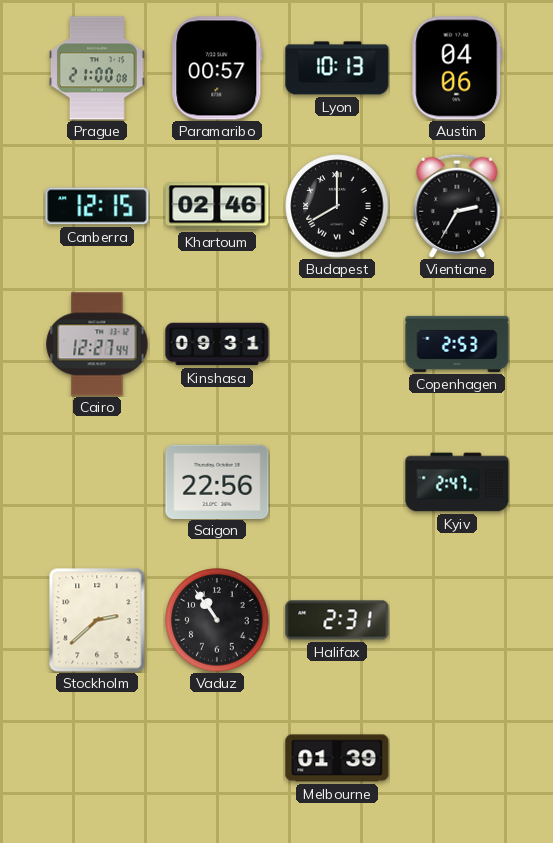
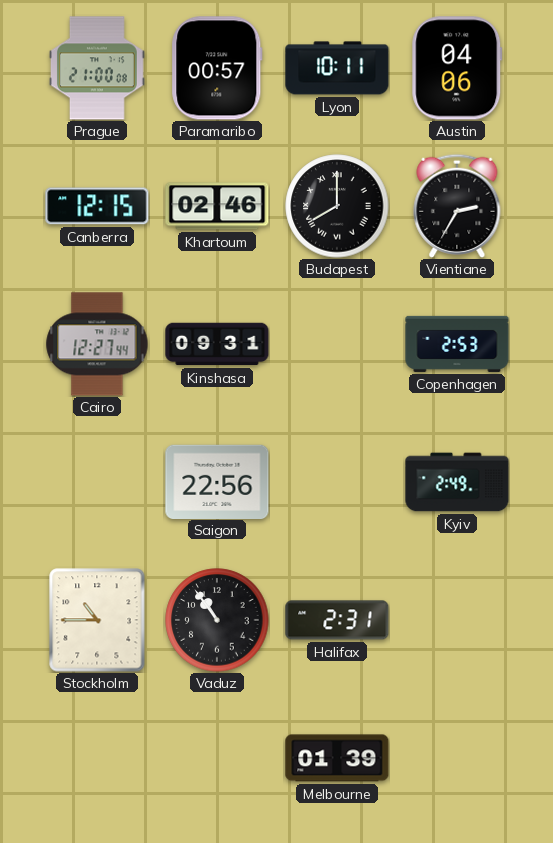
Lyon: 10:13 -> 10:11
Kyiv: 2:47 -> 2:49
Stockholm: 2:38 -> 10:45
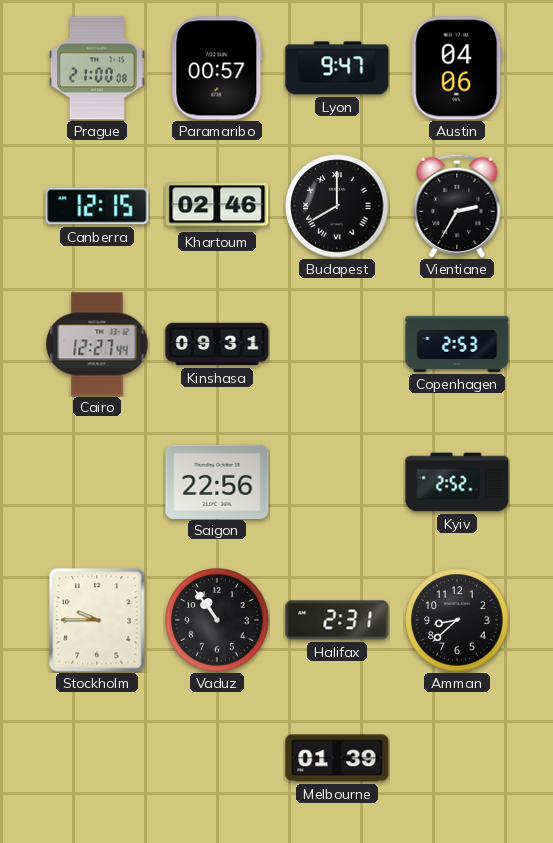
Lyon: 10:11 -> 9:47
Kyiv: 2:49 -> 2:52
Stockholm: 10:45 -> 9:45
Amman: none -> 8:38
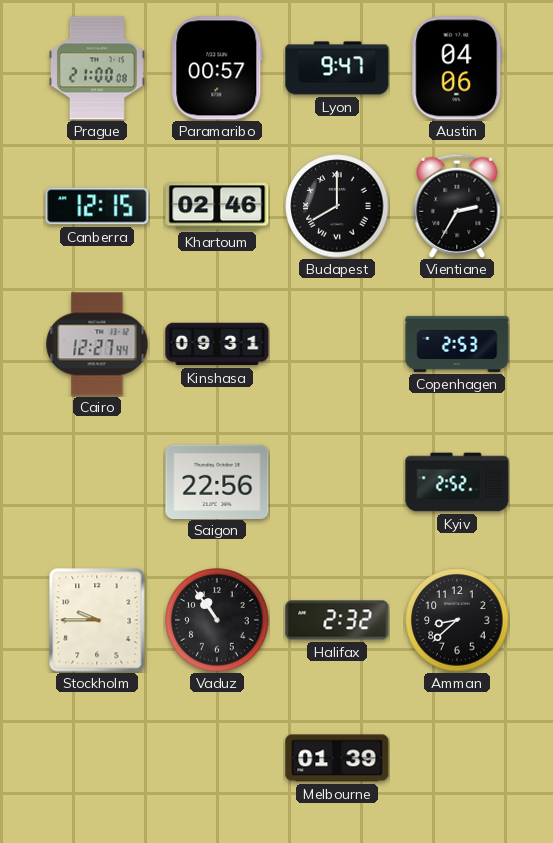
Halifax: 2:31 -> 2:32
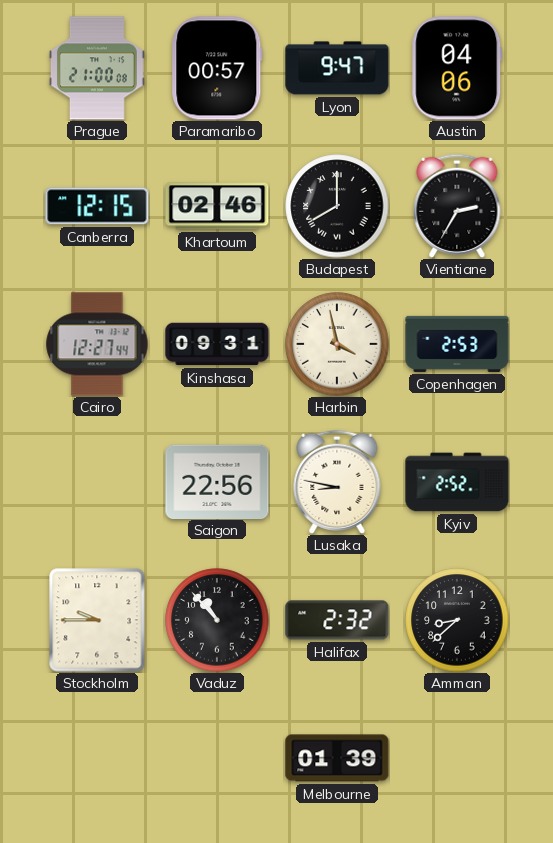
Harbin: none -> 3:58
Lusaka: none -> 8:47
Vaduz: 10:54 -> 10:53
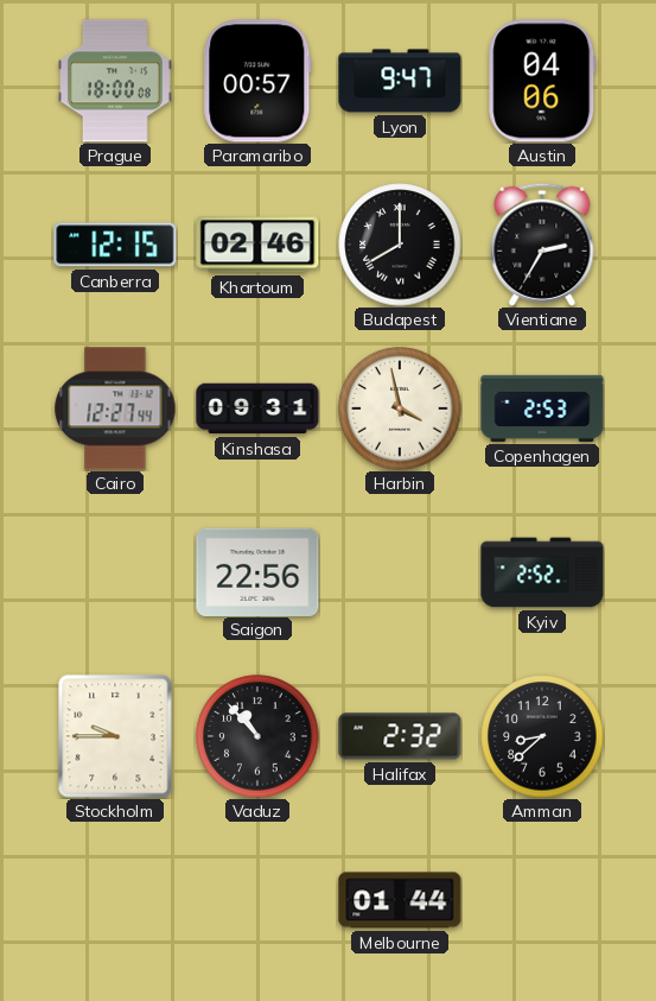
Prague: 21:00 -> 18:00
Lusaka: 8:47 -> none
Melbourne: 01:39 -> 01:44
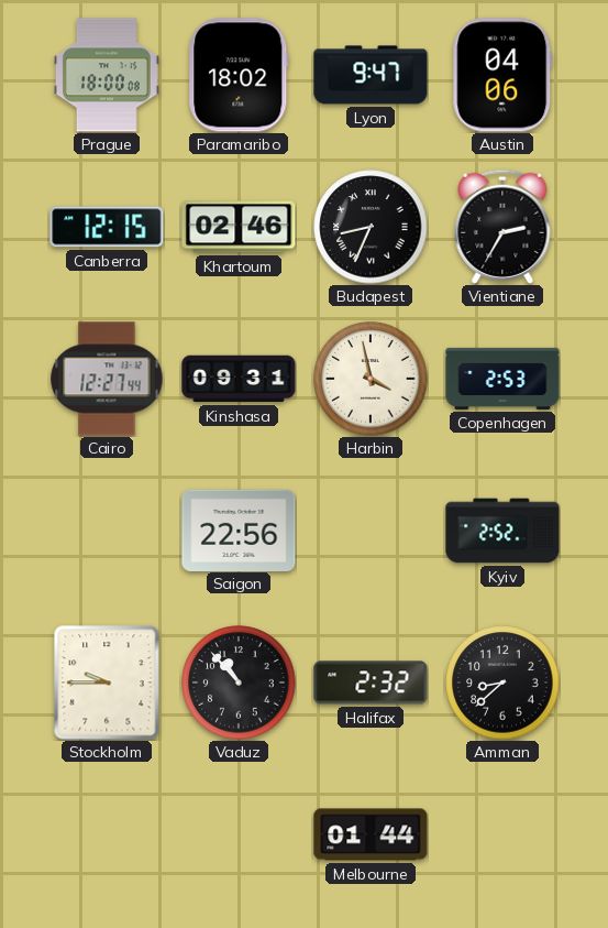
Paramaribo: 00:57 -> 18:02
Budapest: 8:00 -> 8:34
